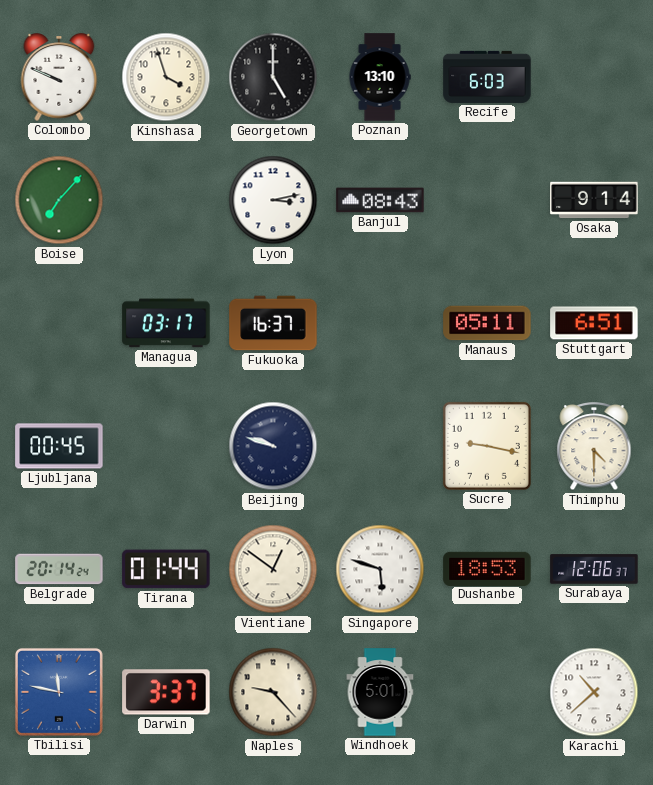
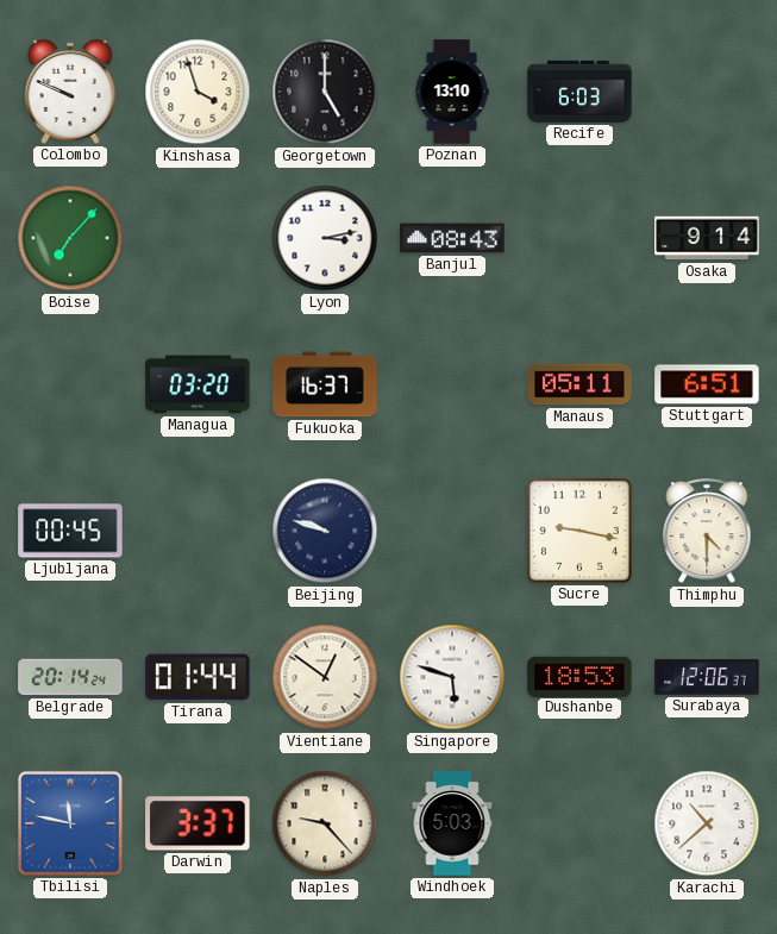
Managua: 03:17 -> 03:20
Windhoek: 5:01 -> 5:03
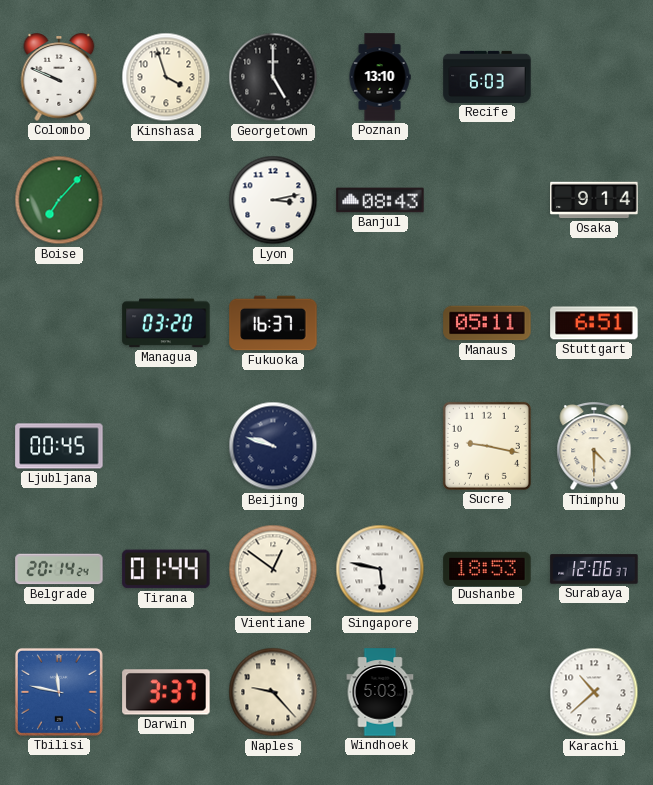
Singapore: 5:48 -> 5:47
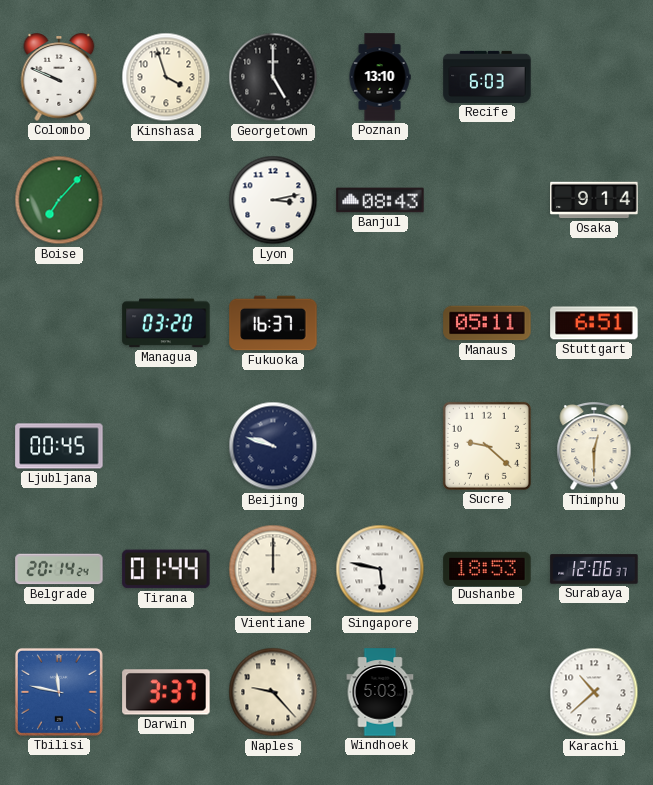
Sucre: 9:17 -> 9:22
Thimphu: 4:30 -> 12:30
Vientiane: 12:51 -> 12:00
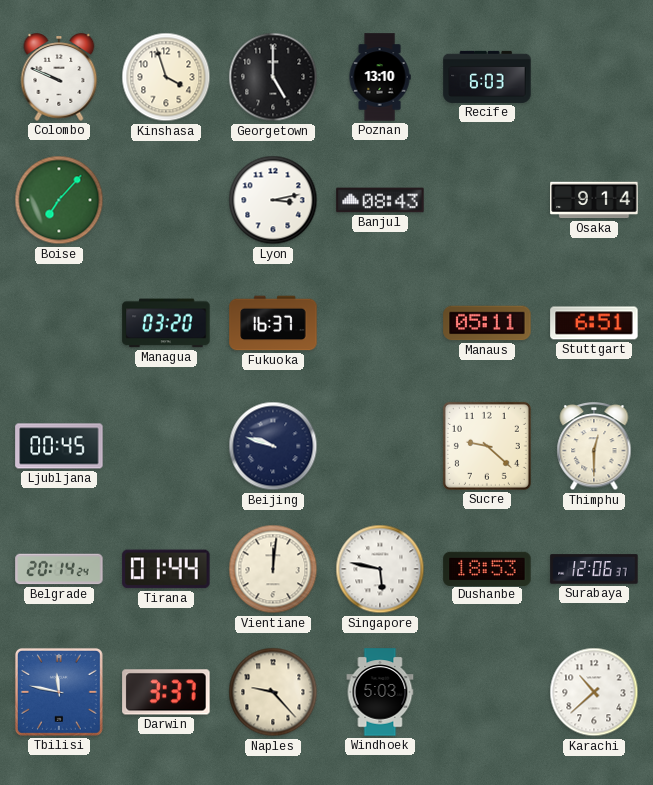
Vientiane: 12:00 -> 12:01
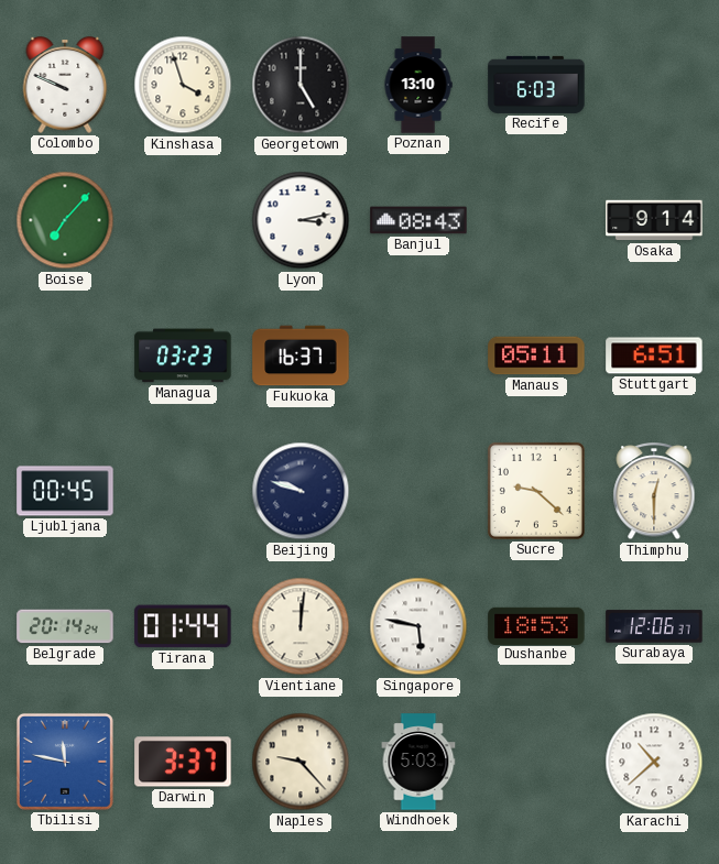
Managua: 03:20 -> 03:23
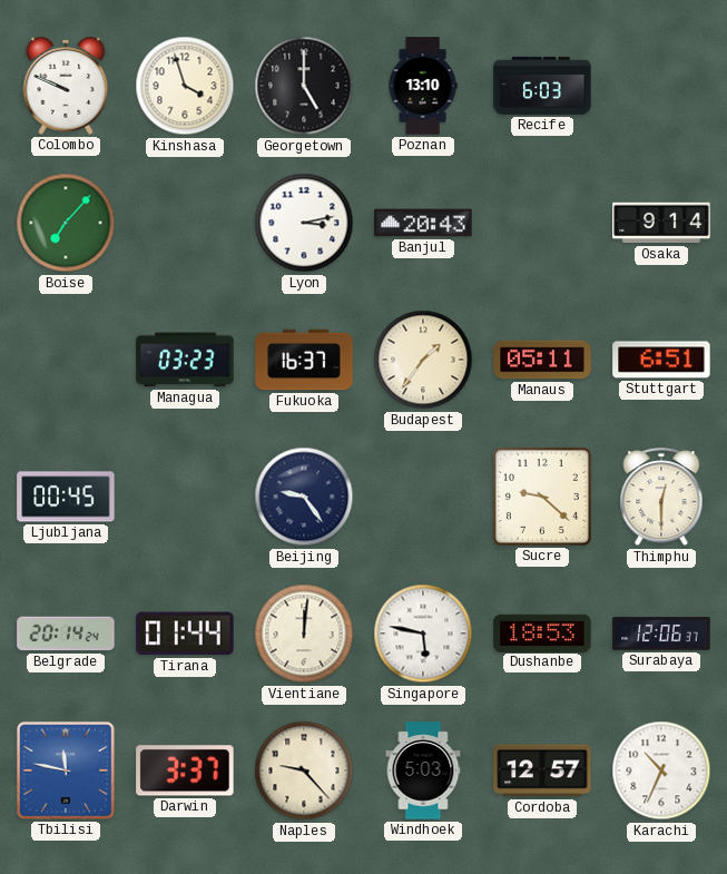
Banjul: 08:43 -> 20:43
Budapest: none -> 1:36
Beijing: 9:48 -> 9:24
Cordoba: none -> 12:57
Karachi: 10:38 -> 10:34
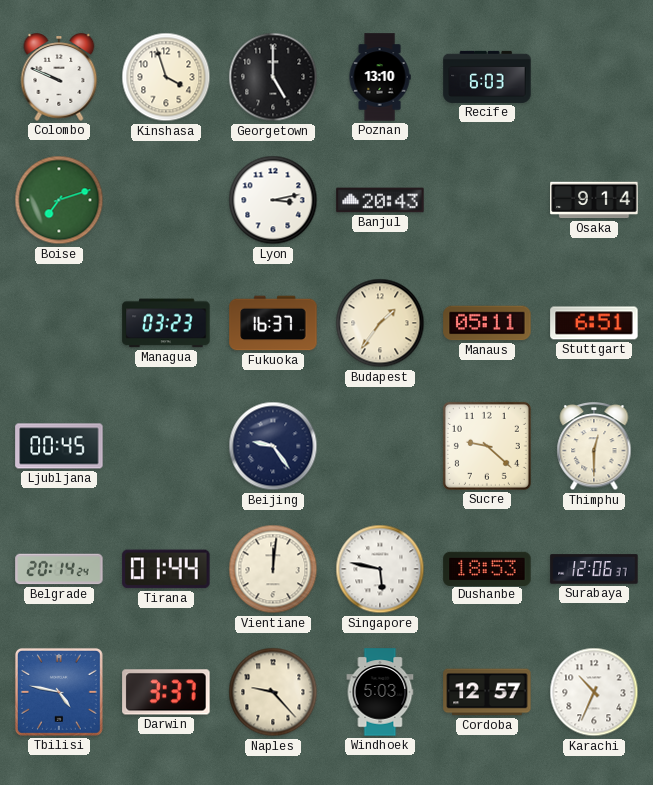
Boise: 7:07 -> 7:12
Tbilisi: 11:47 -> 4:47
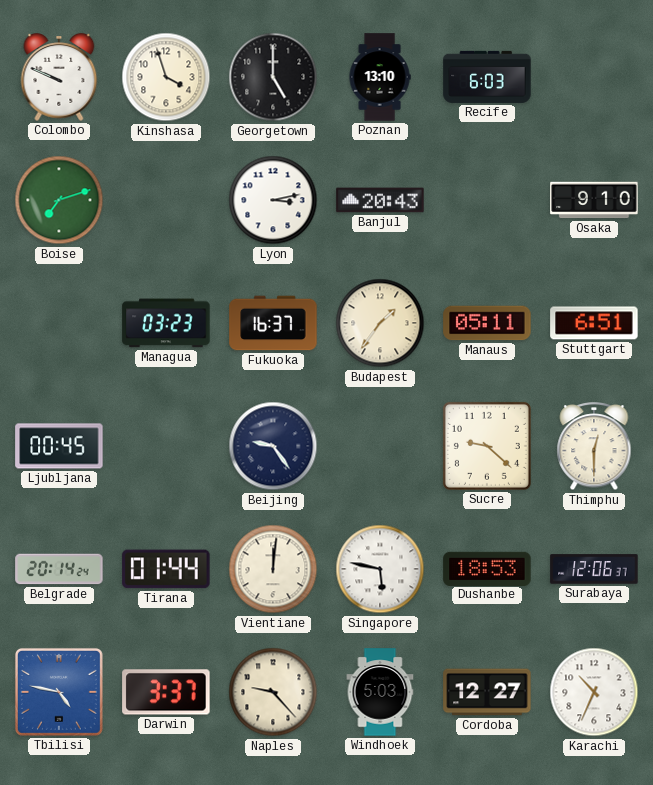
Osaka: 9:14 -> 9:10
Cordoba: 12:57 -> 12:27
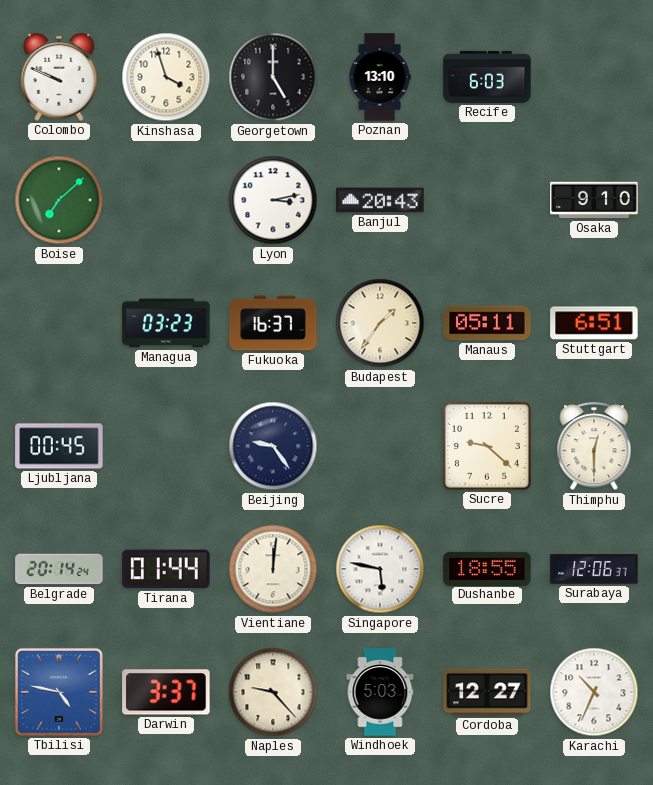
Boise: 7:12 -> 7:08
Dushanbe: 18:53 -> 18:55
